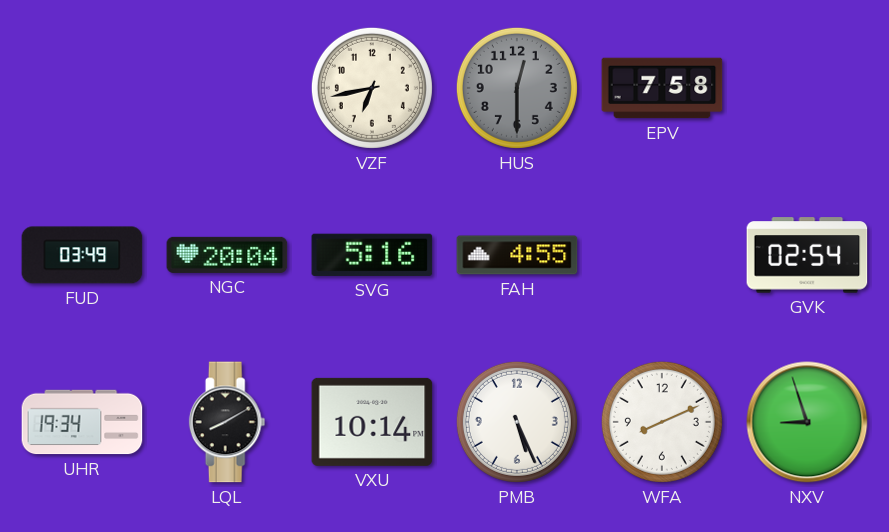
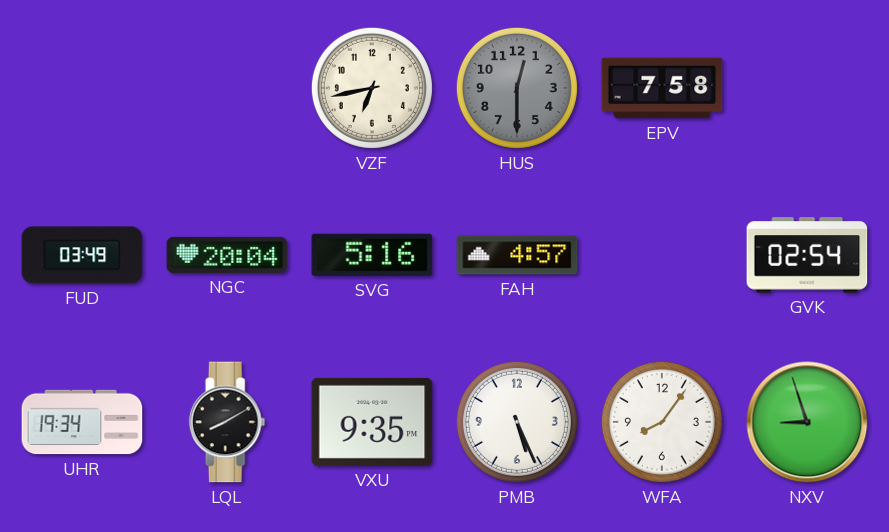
FAH: 4:55 -> 4:57
VXU: 10:14 -> 9:35
WFA: 8:11 -> 8:06
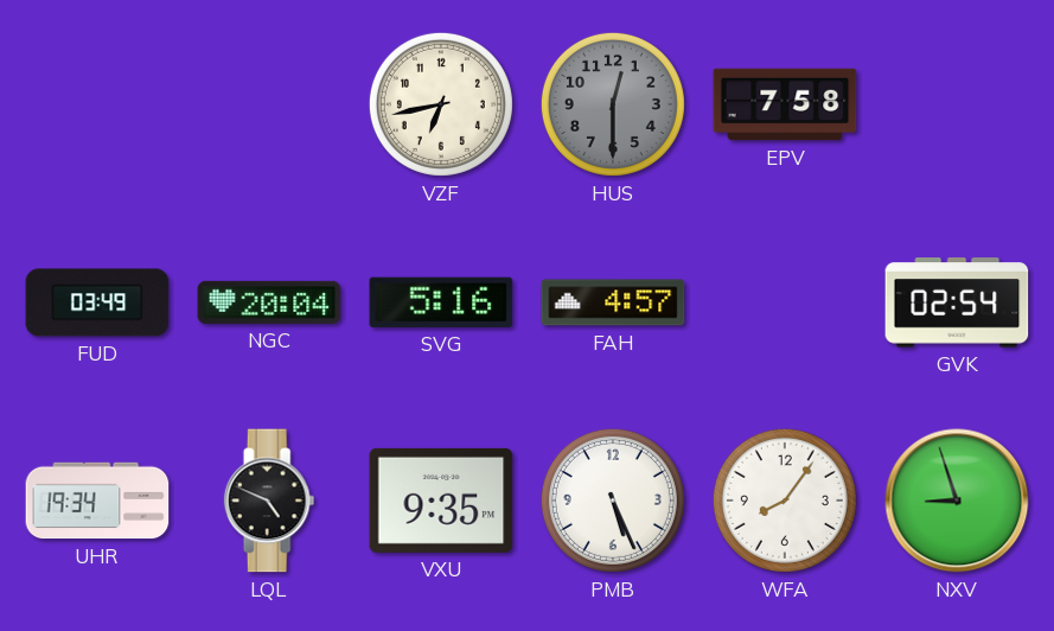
LQL: 8:10 -> 4:49
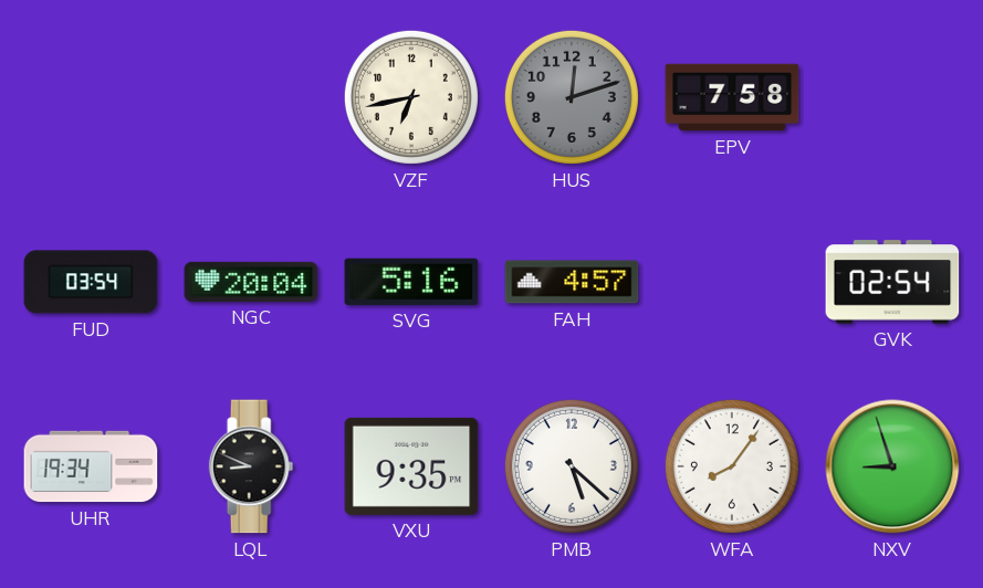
HUS: 12:30 -> 12:12
FUD: 03:49 -> 03:54
LQL: 4:49 -> 8:49
PMB: 5:26 -> 5:22
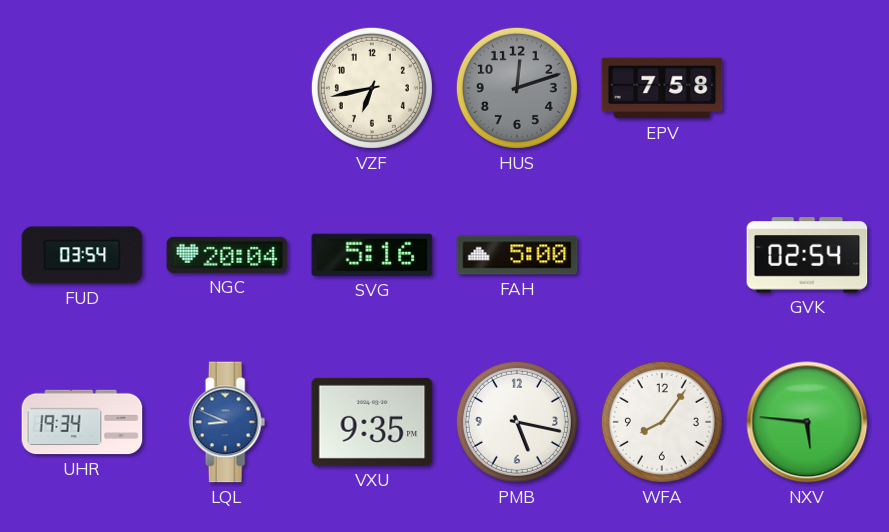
FAH: 4:57 -> 5:00
LQL dial: black -> blue
PMB: 5:22 -> 5:17
NXV: 8:57 -> 5:46
